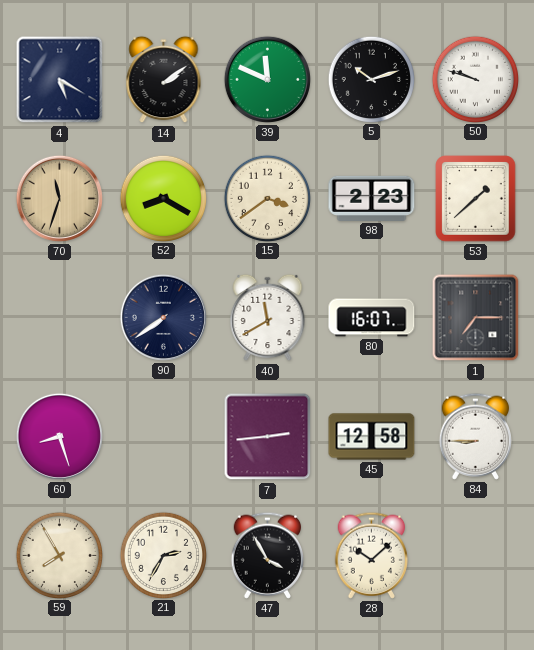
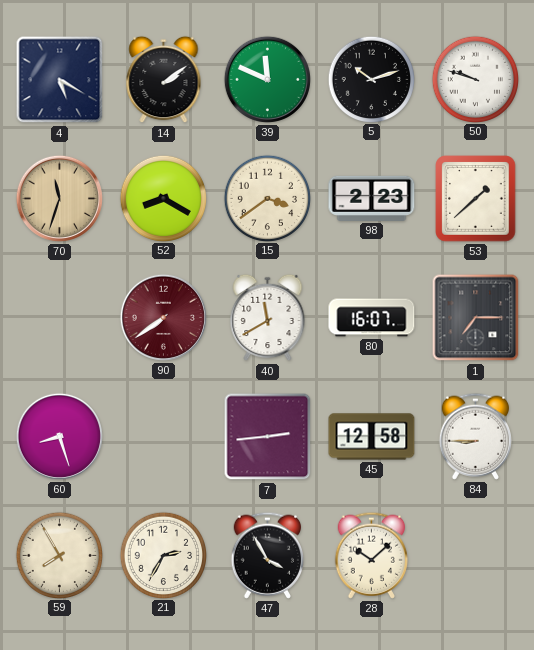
90 dial: navy -> burgundy
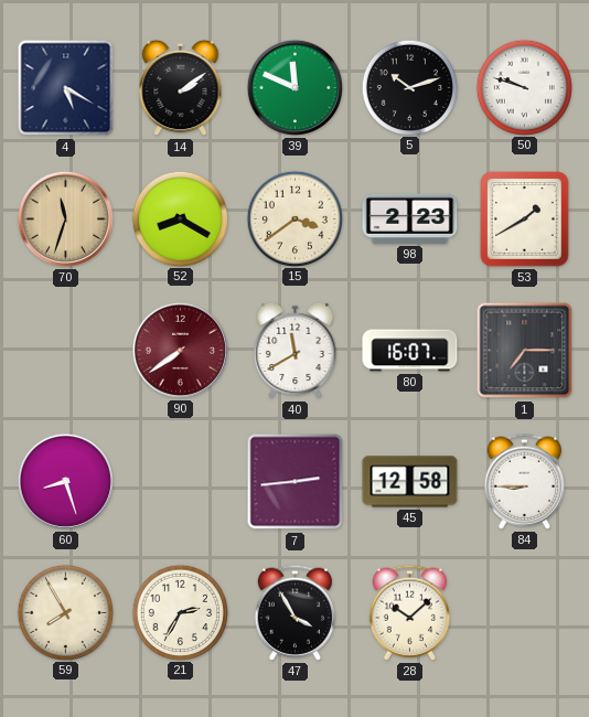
53: 1:38 -> 1:40
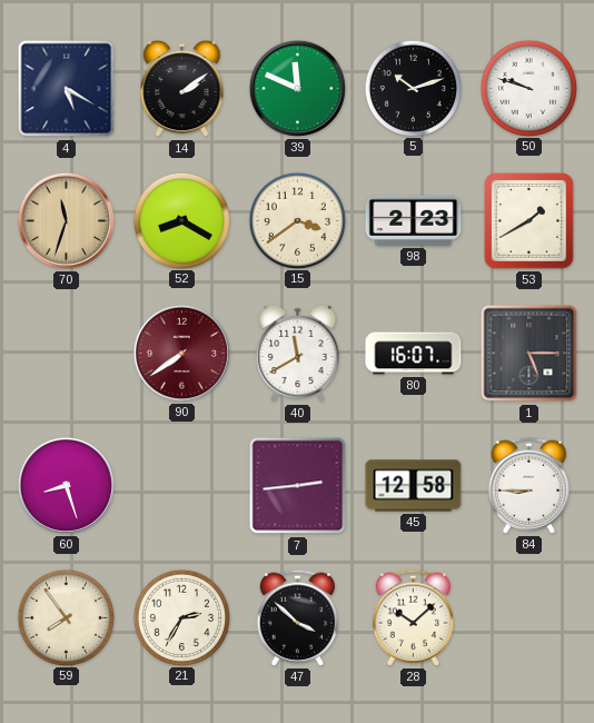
1: 7:15 -> 5:15
59: 7:55 -> 7:54
47: 3:55 -> 3:52
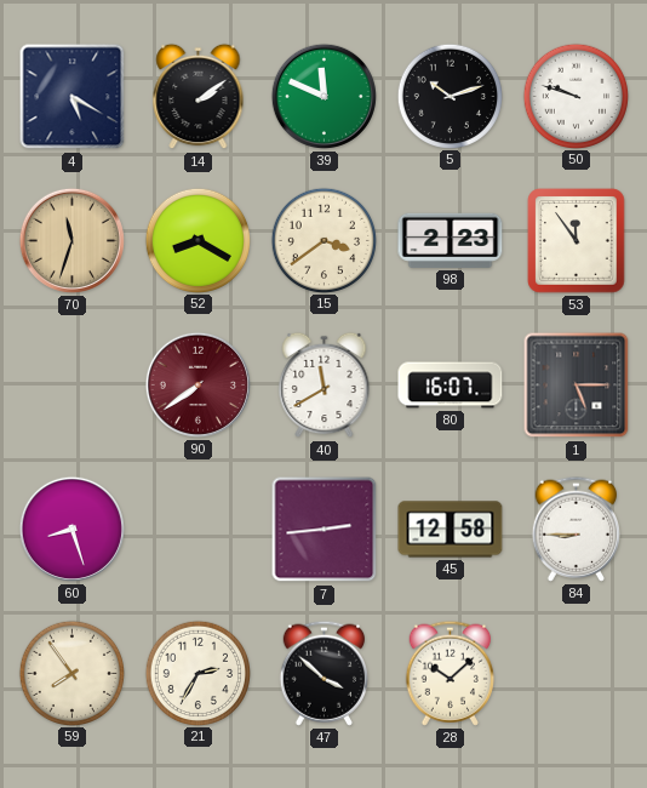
53: 1:40 -> 11:54
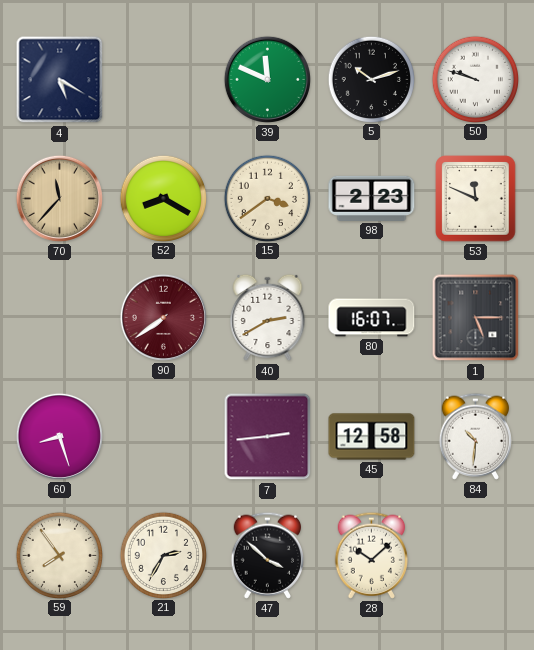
14: 2:09 -> none
70: 11:33 -> 11:37
53: 11:54 -> 11:49
40: 11:40 -> 2:40
84: 8:45 -> 10:31
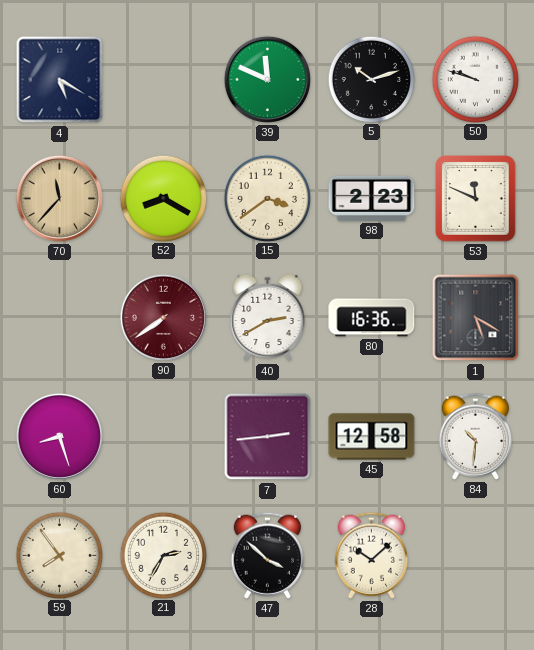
80: 16:07 -> 16:36
1: 5:15 -> 5:20
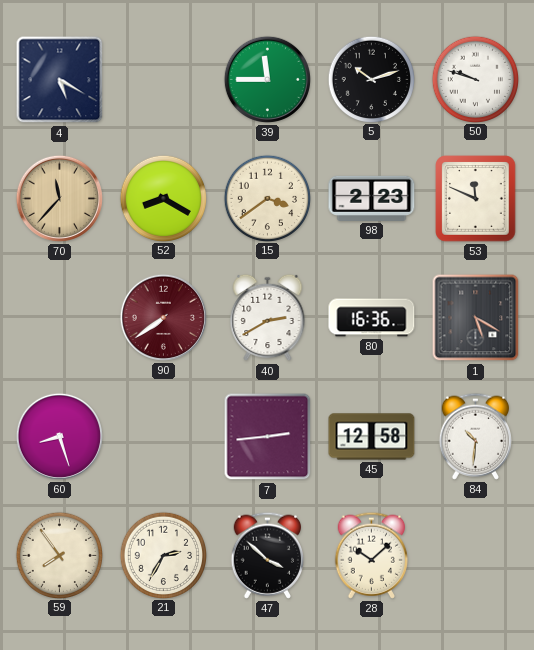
39: 11:49 -> 11:45
